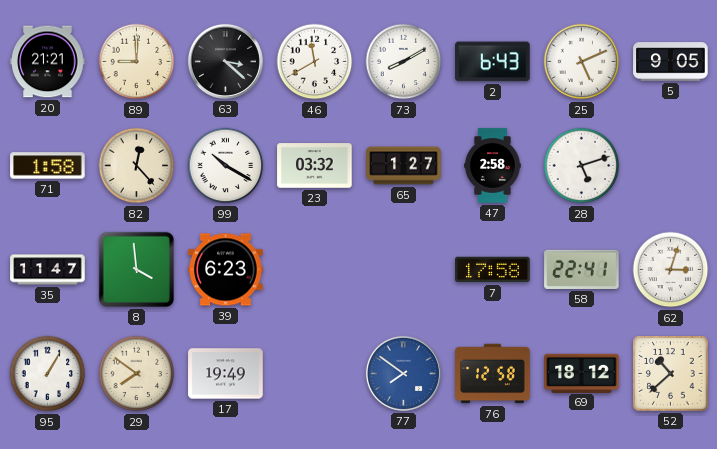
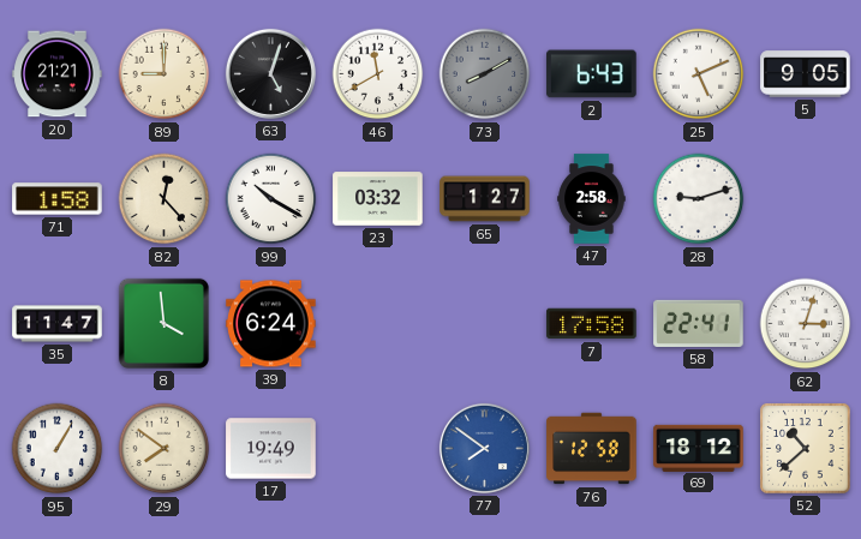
63: 3:22 -> 5:03
73 dial: white -> grey
28: 5:12 -> 9:12
39: 6:23 -> 6:24
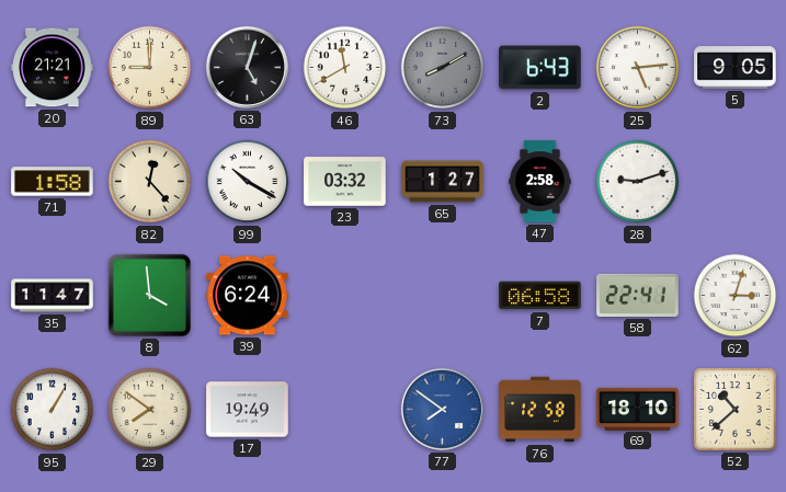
25: 5:11 -> 5:14
7: 17:58 -> 06:58
69: 18:12 -> 18:10
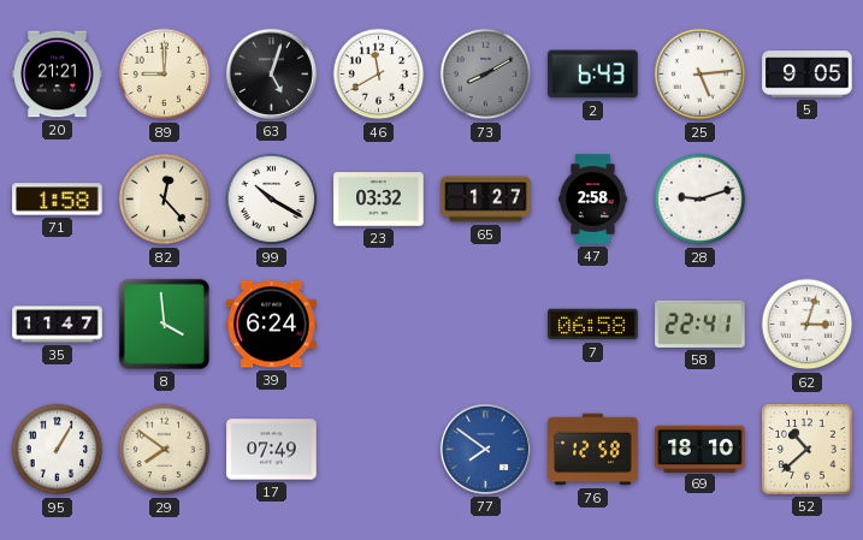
17: 19:49 -> 07:49
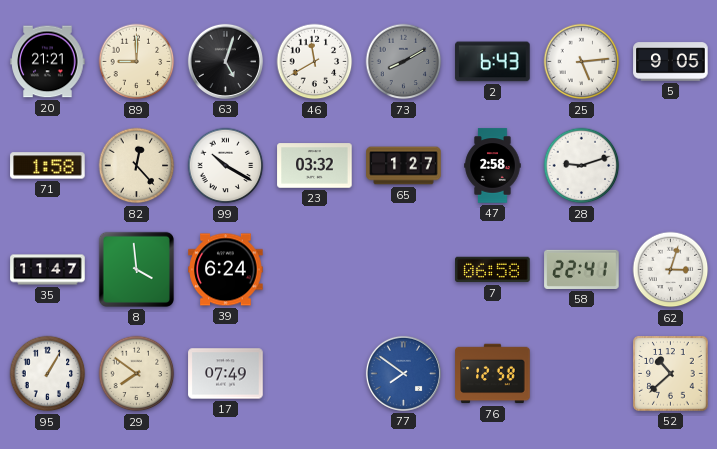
69: 18:10 -> none
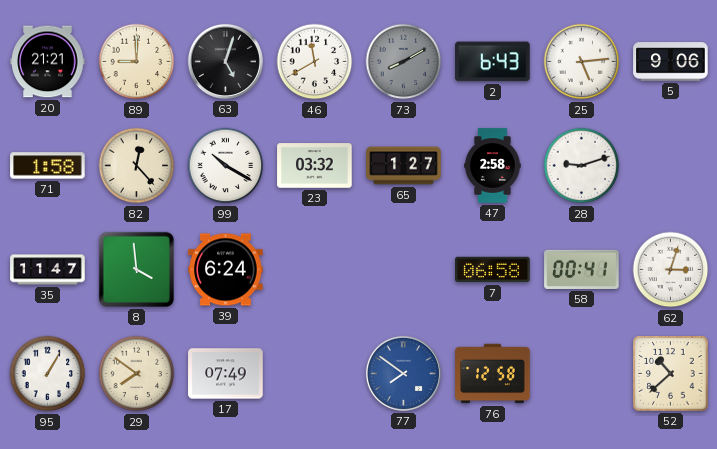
5: 9:05 -> 9:06
58: 22:41 -> 00:41
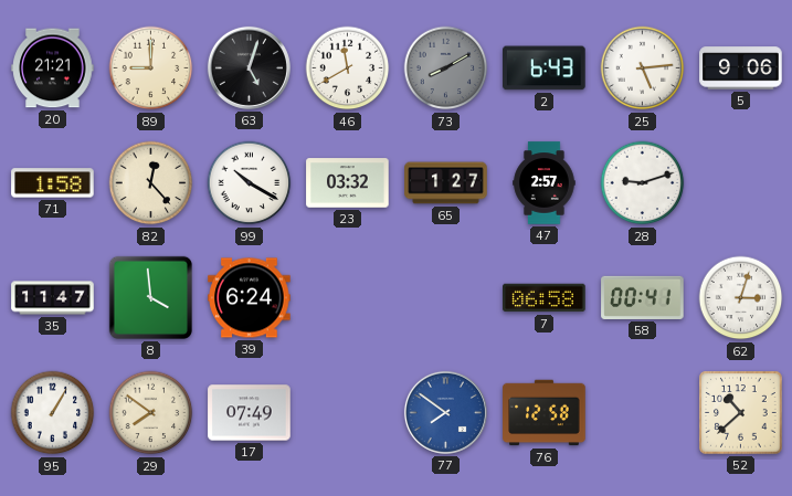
47: 2:58 -> 2:57
